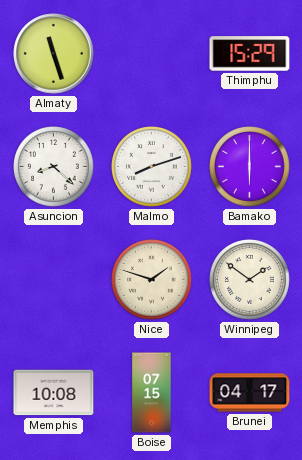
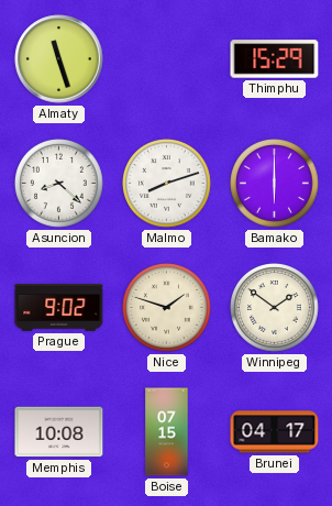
Prague: none -> 9:02
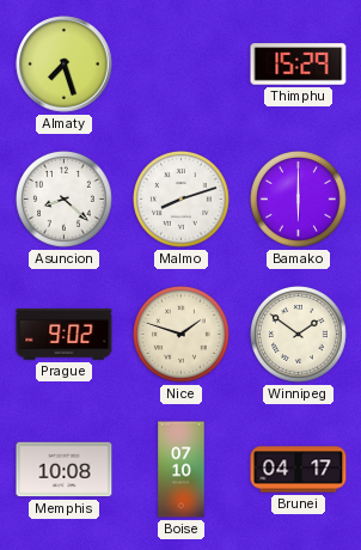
Almaty: 11:27 -> 7:27
Boise: 07:15 -> 07:10
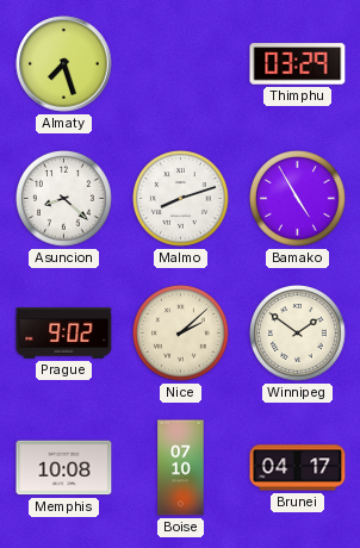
Thimphu: 15:29 -> 03:29
Bamako: 6:00 -> 4:55
Nice: 1:48 -> 2:08
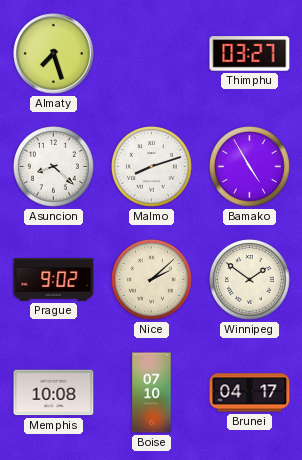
Thimphu: 03:29 -> 03:27
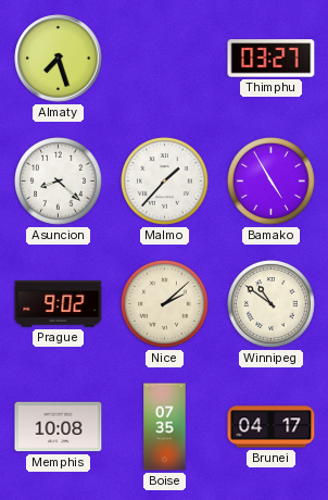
Malmo: 8:12 -> 1:37
Winnipeg: 1:51 -> 10:51
Boise: 07:10 -> 07:35
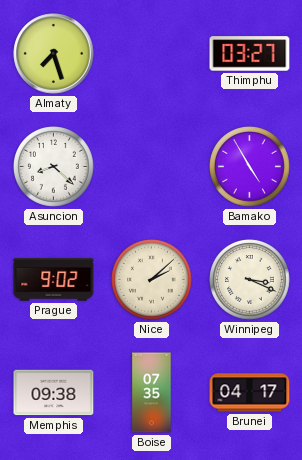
Malmo: 1:37 -> none
Winnipeg: 10:51 -> 3:19
Memphis: 10:08 -> 09:38
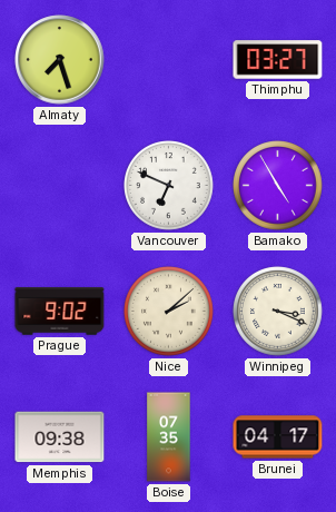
Asuncion: 8:22 -> none
Vancouver: none -> 6:49
